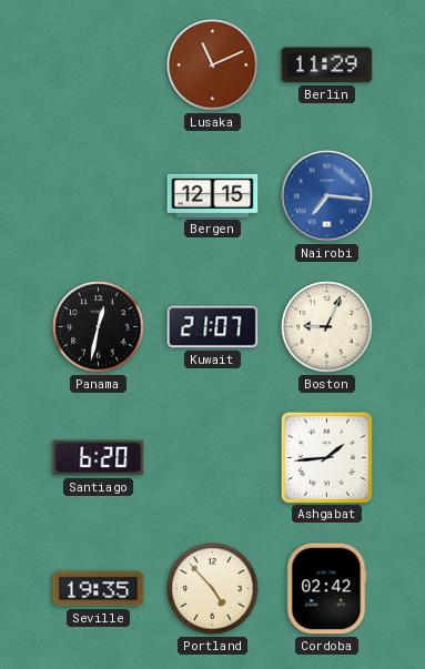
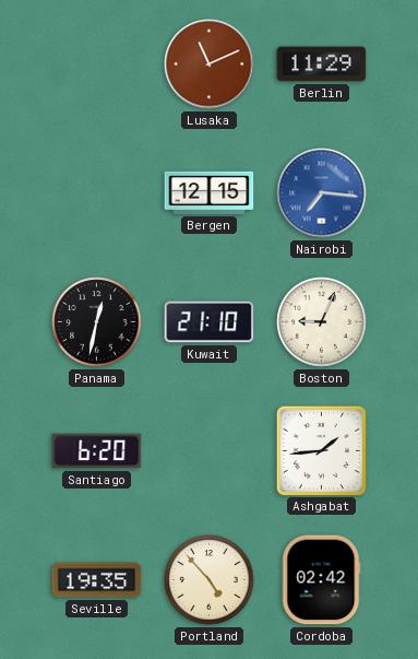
Kuwait: 21:07 -> 21:10
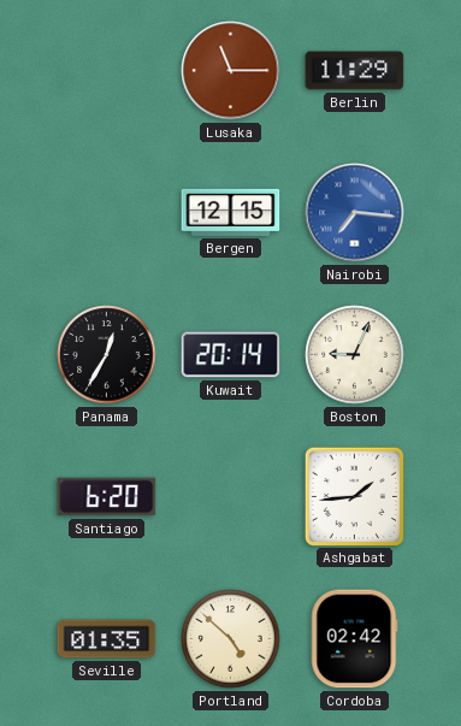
Lusaka: 11:11 -> 11:15
Panama: 12:32 -> 12:35
Kuwait: 21:10 -> 20:14
Seville: 19:35 -> 01:35
Portland: 4:53 -> 4:52
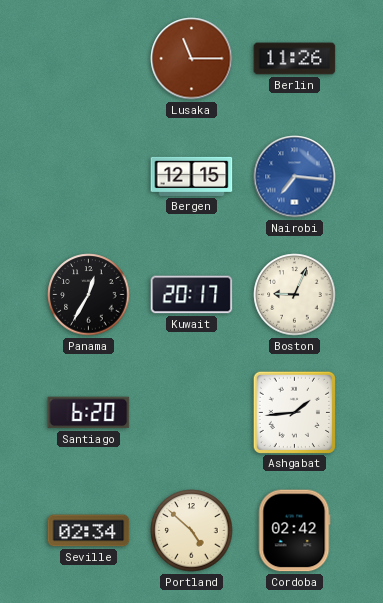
Berlin: 11:29 -> 11:26
Kuwait: 20:14 -> 20:17
Seville: 01:35 -> 02:34
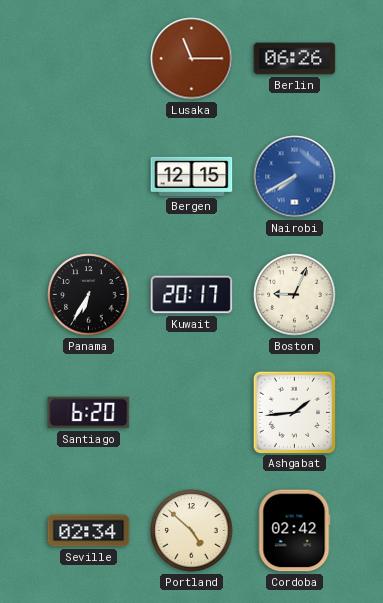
Berlin: 11:26 -> 06:26
Nairobi: 7:16 -> 7:40
Panama: 12:35 -> 6:35
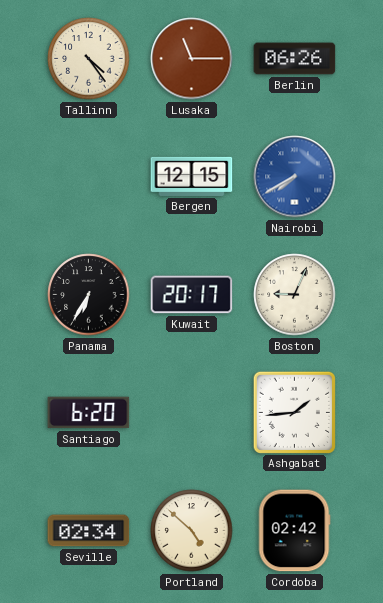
Tallinn: none -> 4:24
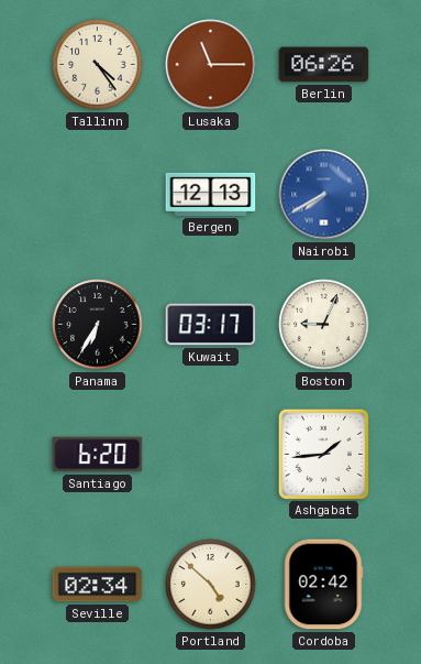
Bergen: 12:15 -> 12:13
Kuwait: 20:17 -> 03:17
